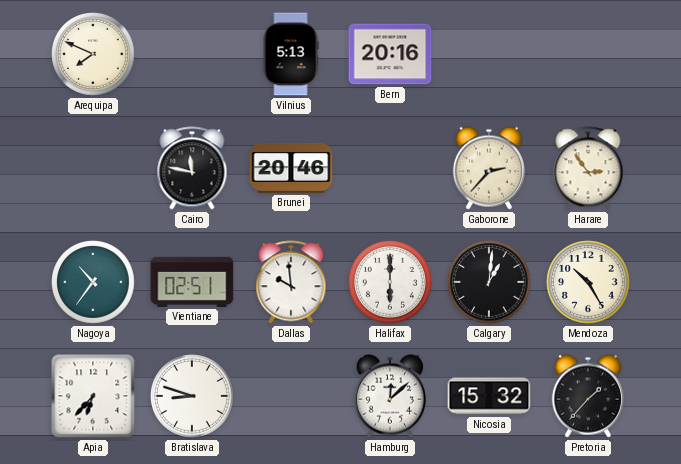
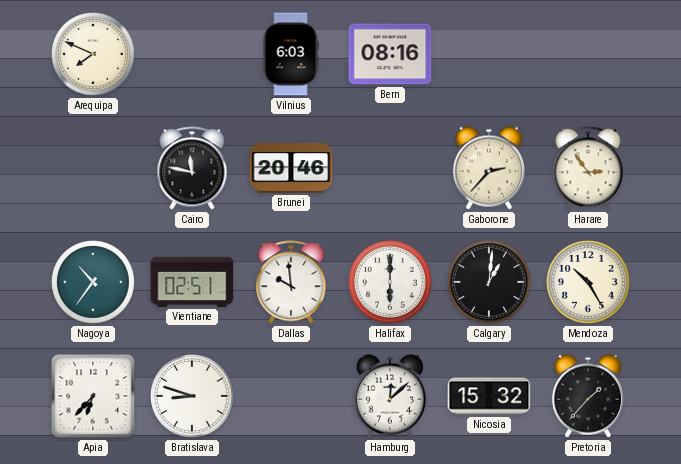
Vilnius: 5:13 -> 6:03
Bern: 20:16 -> 08:16
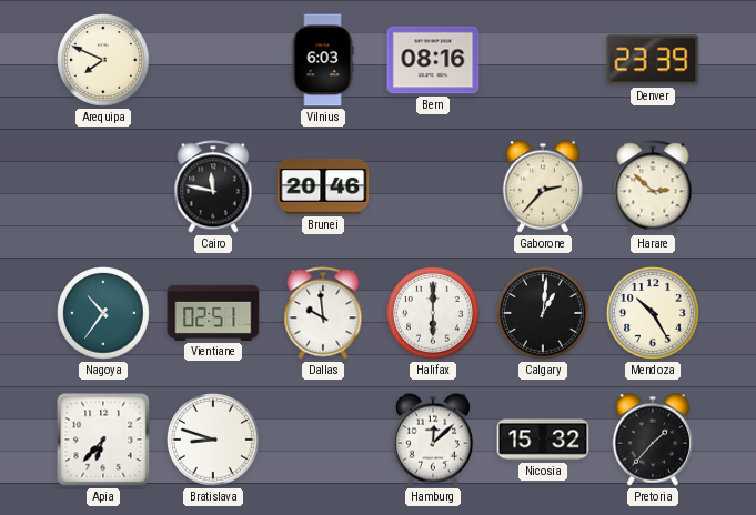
Denver: none -> 23:39
Harare: 2:54 -> 2:52
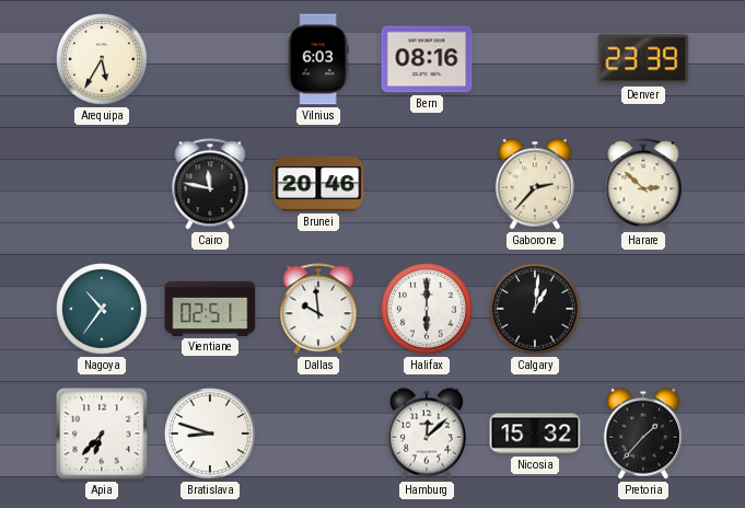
Arequipa: 7:49 -> 5:35
Mendoza: 10:25 -> none
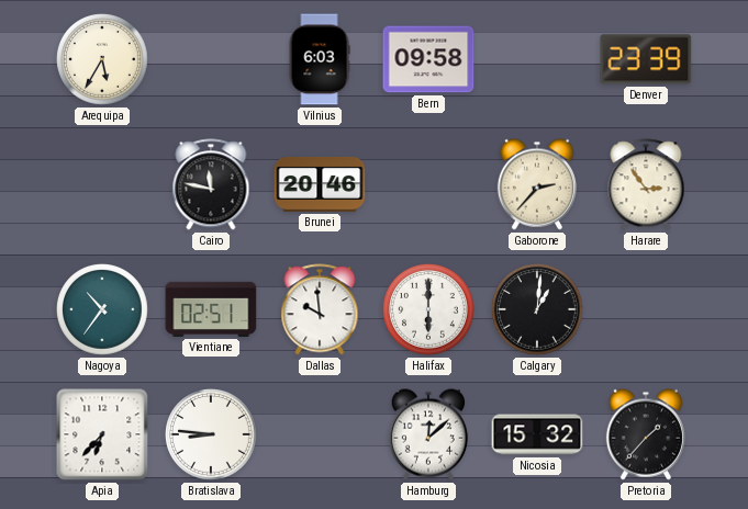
Bern: 08:16 -> 09:58
Harare: 2:52 -> 2:54
Bratislava: 8:48 -> 8:46
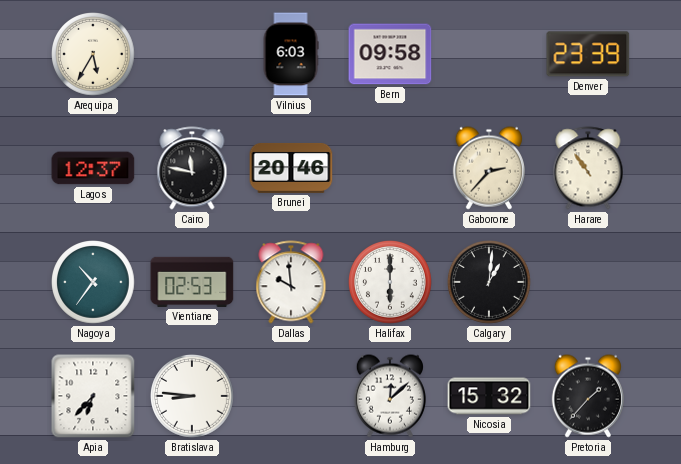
Lagos: none -> 12:37
Harare: 2:54 -> 10:54
Vientiane: 02:51 -> 02:53
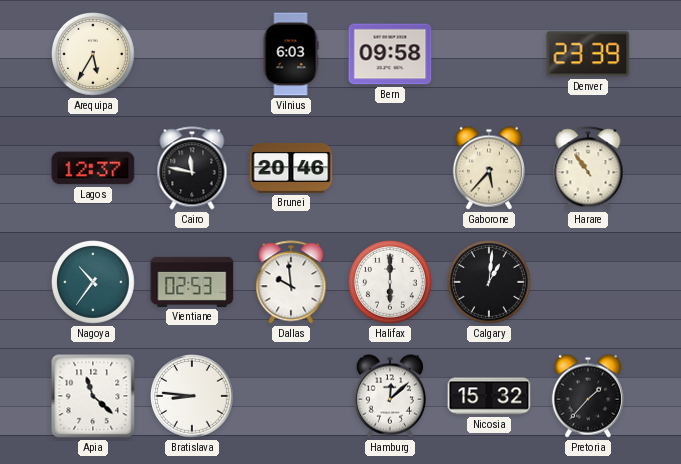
Gaborone: 2:37 -> 5:37
Apia: 6:37 -> 11:22
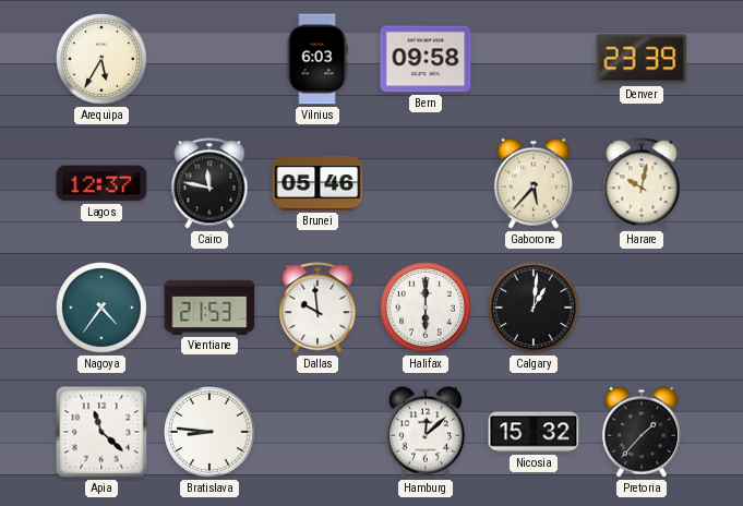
Brunei: 20:46 -> 05:46
Harare: 10:54 -> 10:02
Nagoya: 10:36 -> 4:36
Vientiane: 02:53 -> 21:53
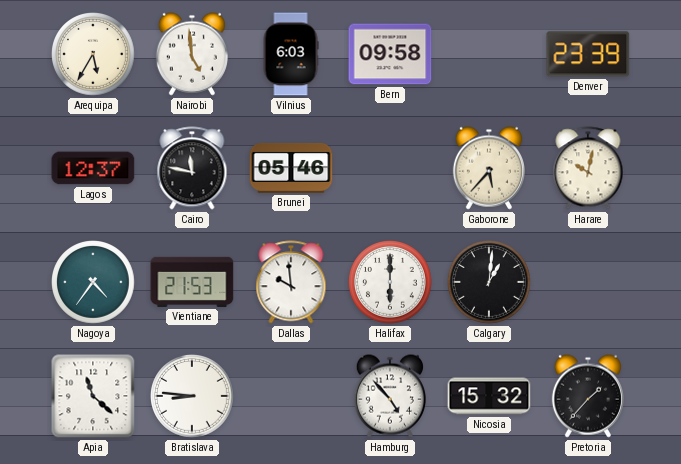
Nairobi: none -> 4:59
Hamburg: 12:08 -> 4:53
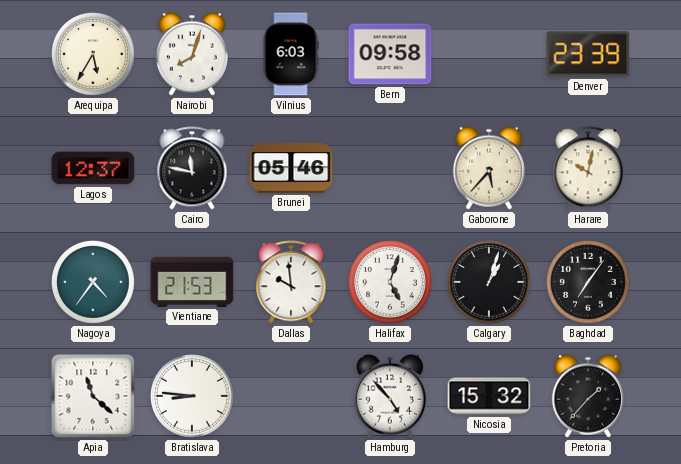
Nairobi: 4:59 -> 8:03
Halifax: 6:00 -> 5:03
Calgary: 1:01 -> 1:03
Baghdad: none -> 7:06
